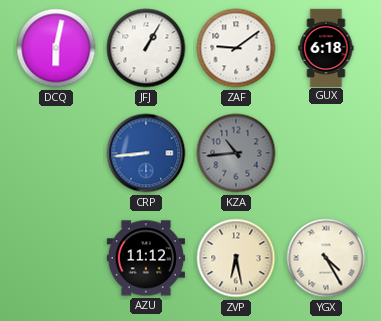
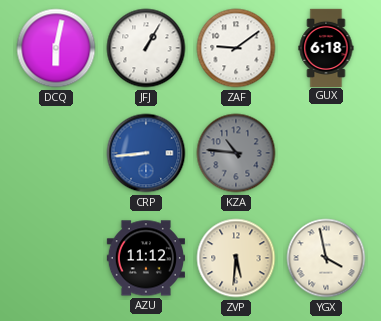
KZA: 10:44 -> 10:46
ZVP: 6:28 -> 5:31
YGX: 4:25 -> 3:58
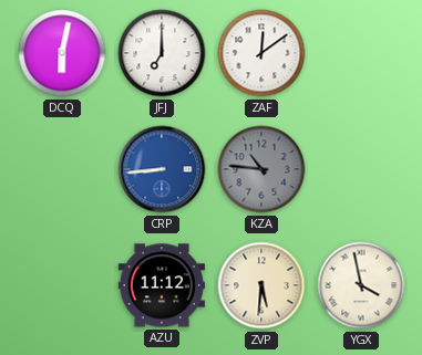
JFJ: 1:05 -> 7:00
ZAF: 9:09 -> 12:09
GUX: 6:18 -> none
